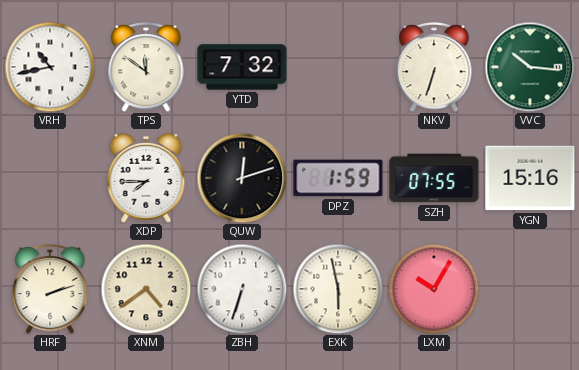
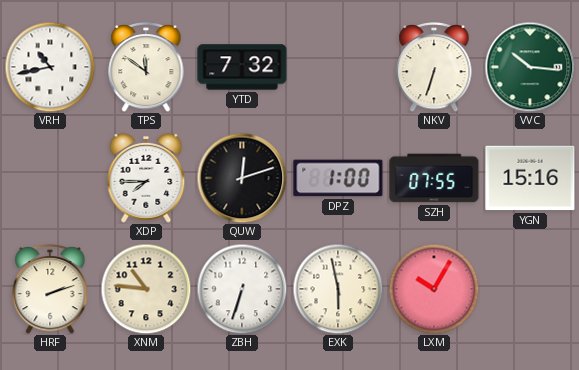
DPZ: 1:59 -> 1:00
XNM: 4:39 -> 10:46
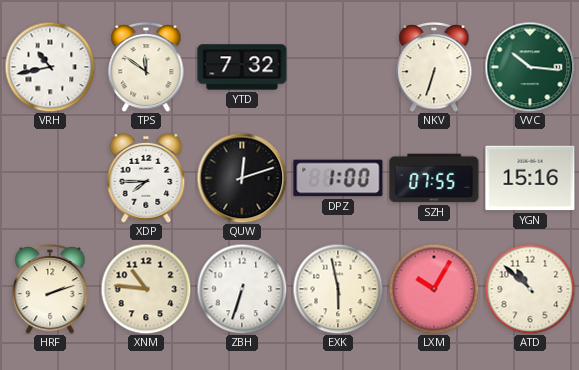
ATD: none -> 10:52
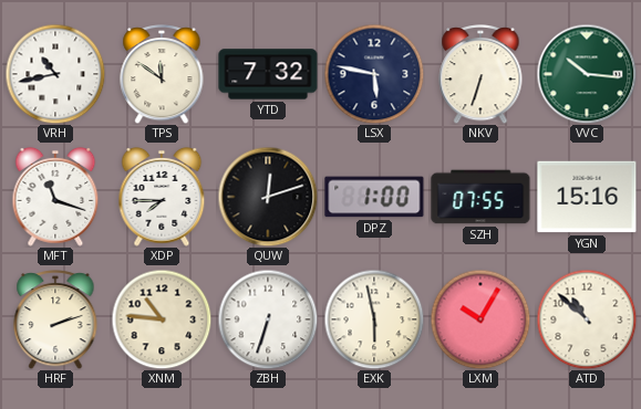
LSX: none -> 5:47
MFT: none -> 11:18
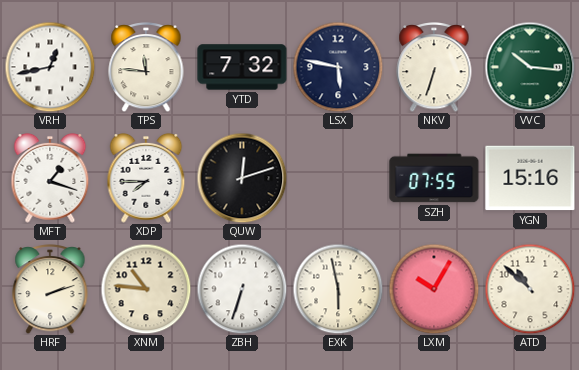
VRH: 10:43 -> 12:43
TPS: 11:51 -> 11:46
MFT: 11:18 -> 1:18
DPZ: 1:00 -> none
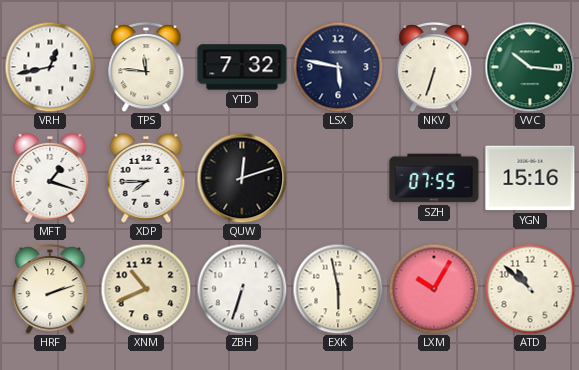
XNM: 10:46 -> 10:41
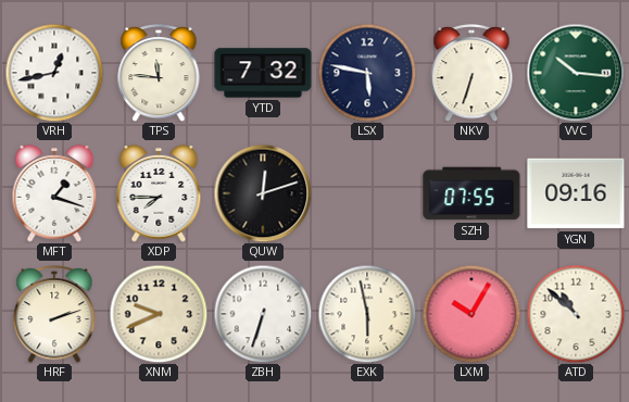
YGN: 15:16 -> 09:16
XNM: 10:41 -> 9:41
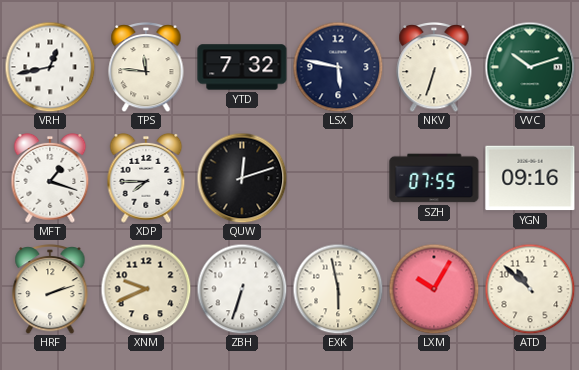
VVC: 10:16 -> 10:12
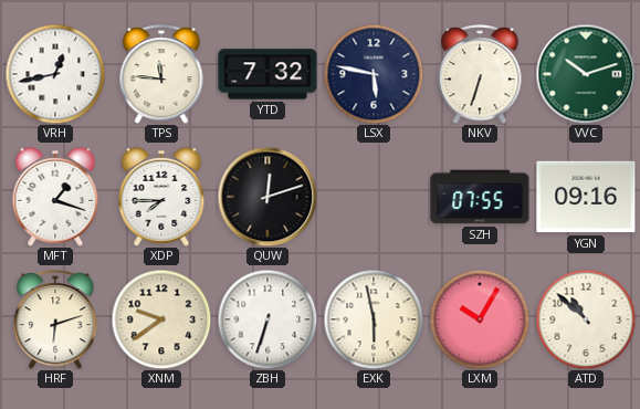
HRF: 2:12 -> 6:12
XNM: 9:41 -> 9:39
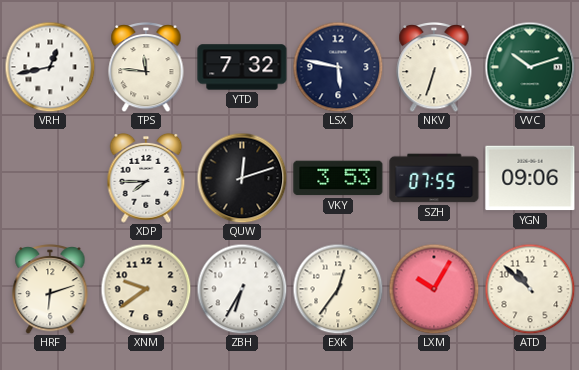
MFT: 1:18 -> none
VKY: none -> 3:53
YGN: 09:16 -> 09:06
ZBH: 6:33 -> 6:35
EXK: 5:58 -> 12:36
